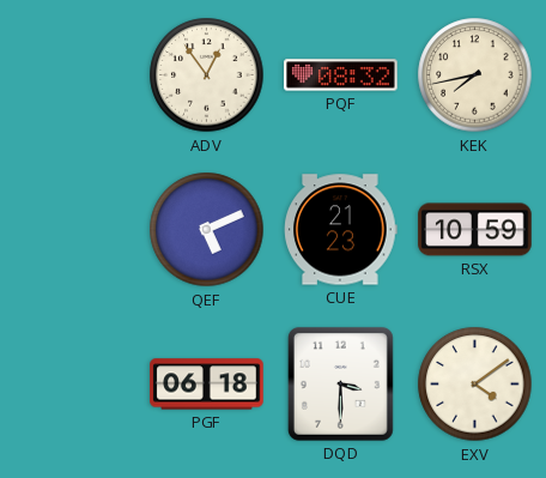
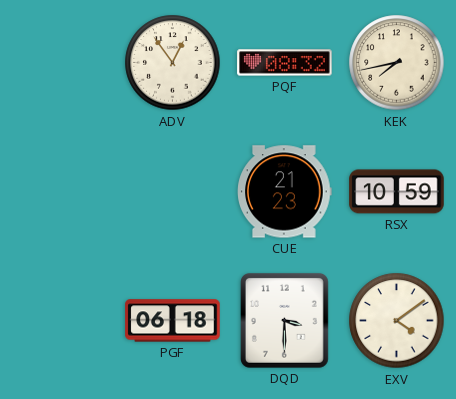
QEF: 5:11 -> none
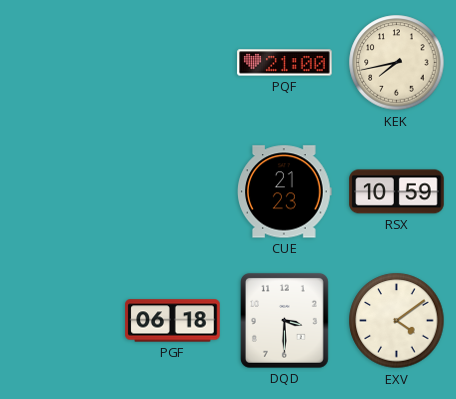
ADV: 12:54 -> none
PQF: 08:32 -> 21:00
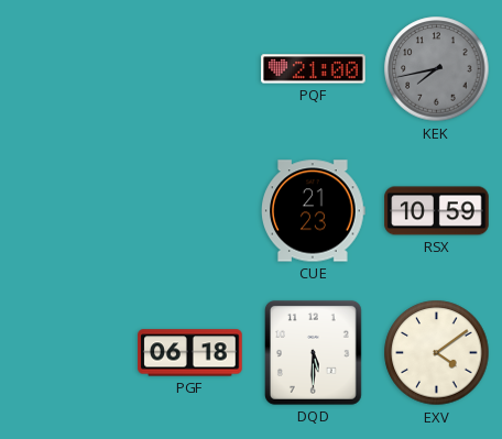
KEK dial: cream -> grey
DQD: 3:30 -> 5:30
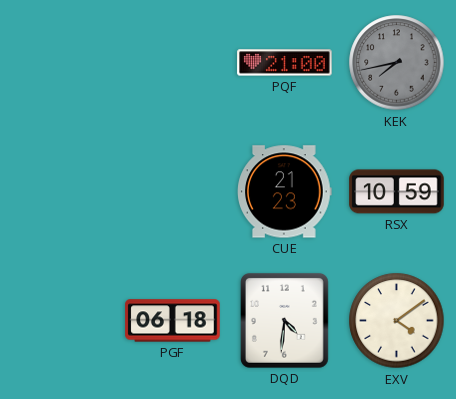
DQD: 5:30 -> 4:31
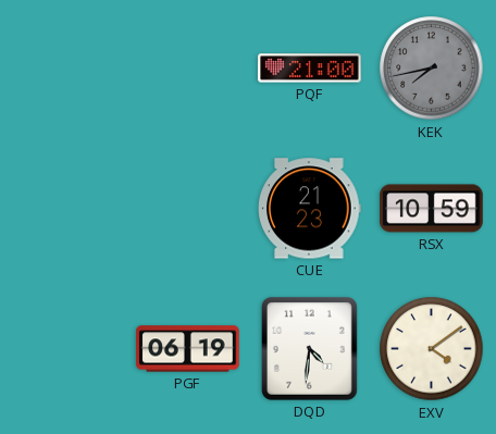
PGF: 06:18 -> 06:19
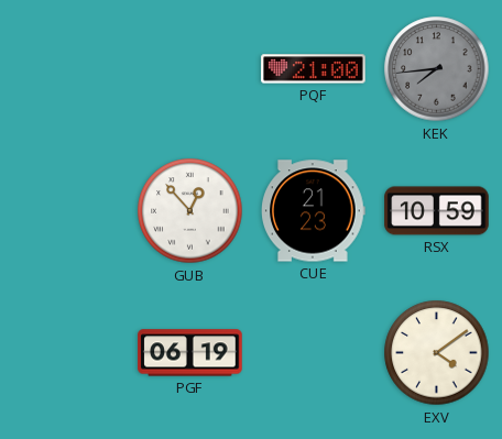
KEK: 7:43 -> 7:44
GUB: none -> 12:53
DQD: 4:31 -> none
